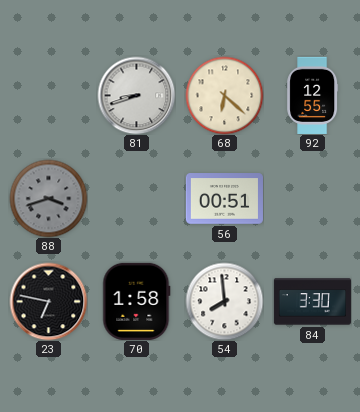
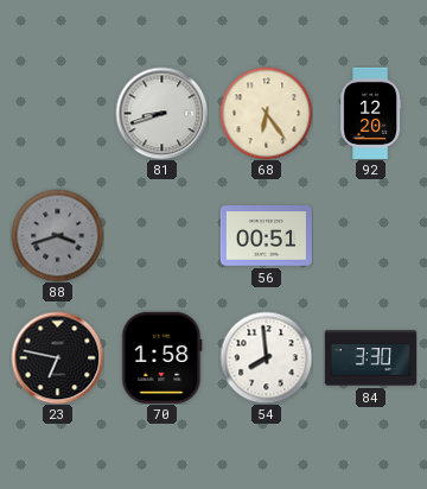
68: 6:22 -> 6:24
92: 12:55 -> 12:20
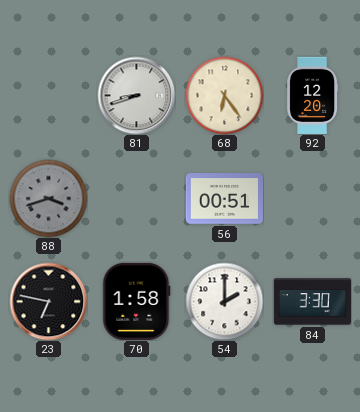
54: 7:59 -> 2:00
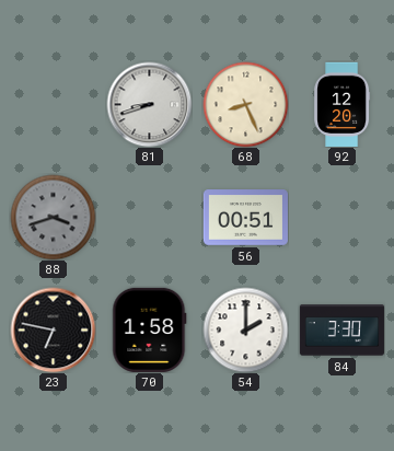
68: 6:24 -> 8:26
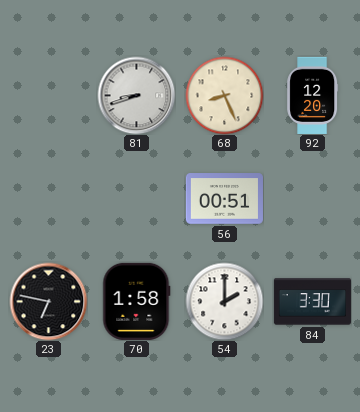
88: 3:42 -> none
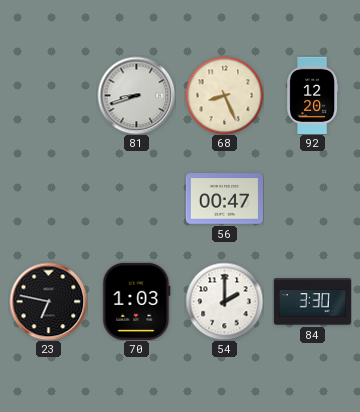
56: 00:51 -> 00:47
70: 1:58 -> 1:03
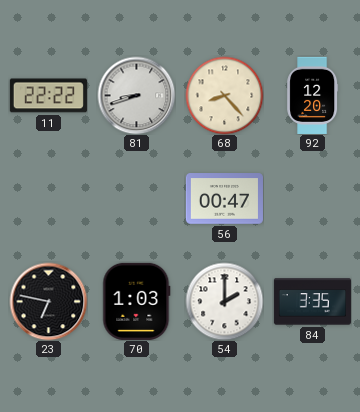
11: none -> 22:22
68: 8:26 -> 8:23
84: 3:30 -> 3:35
